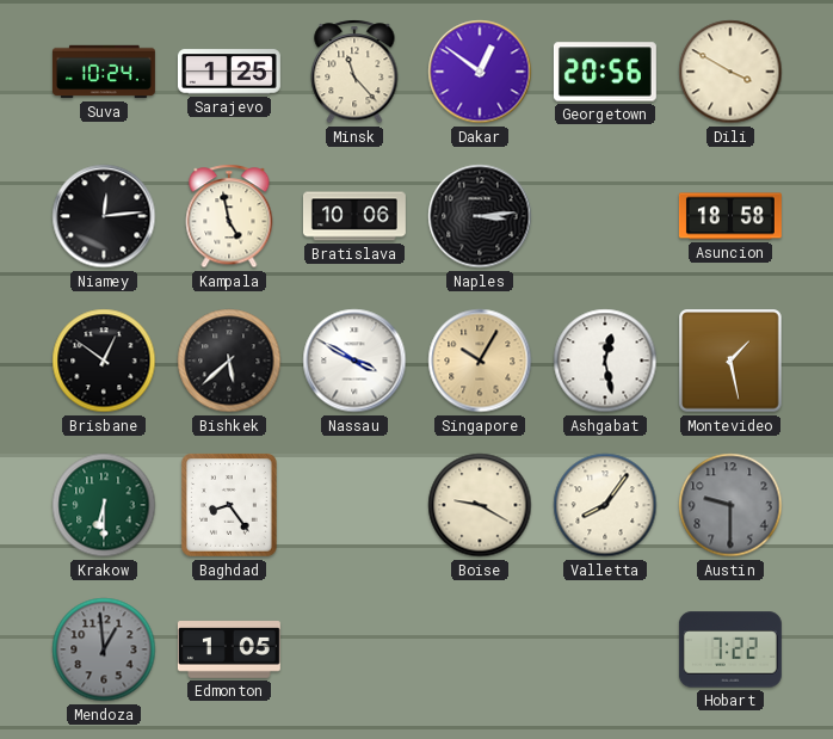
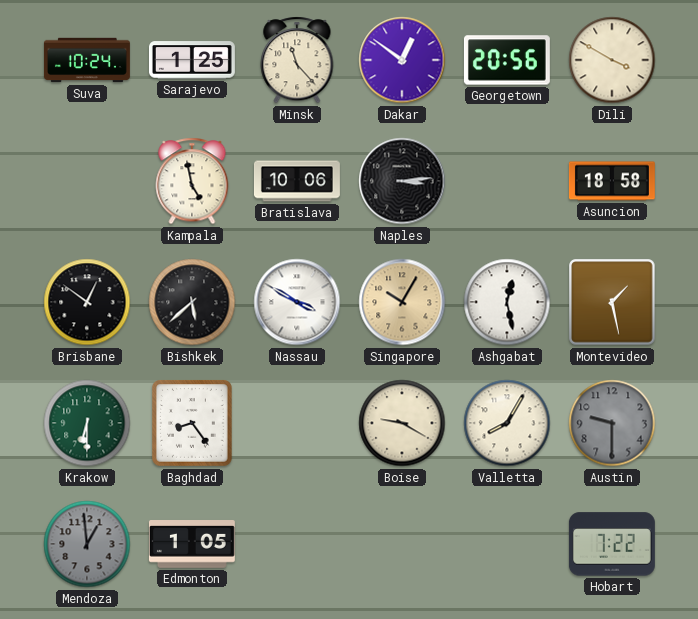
Niamey: 12:14 -> none
Valletta: 8:06 -> 8:05
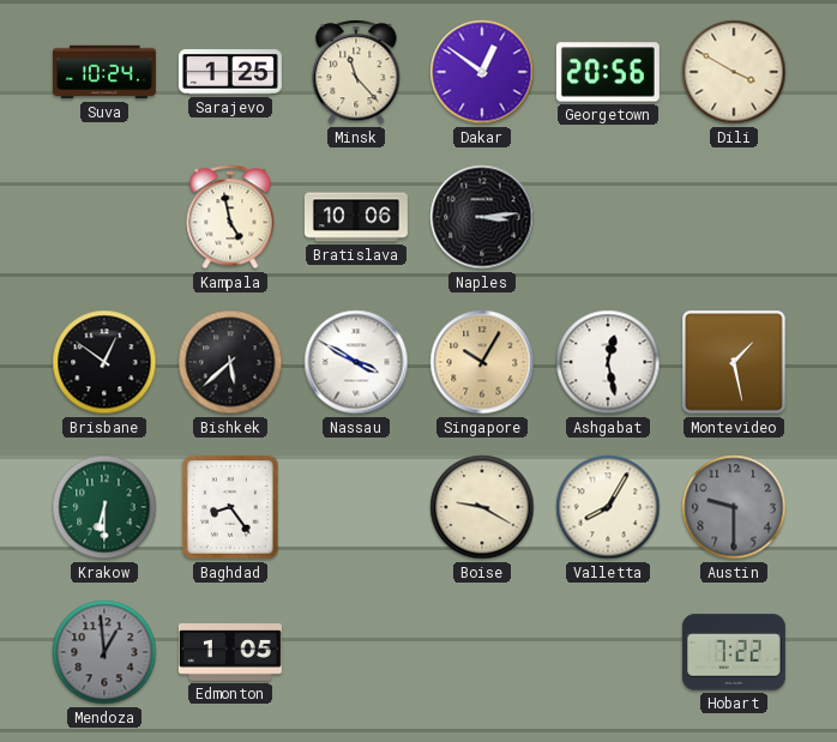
Asuncion: 18:58 -> none
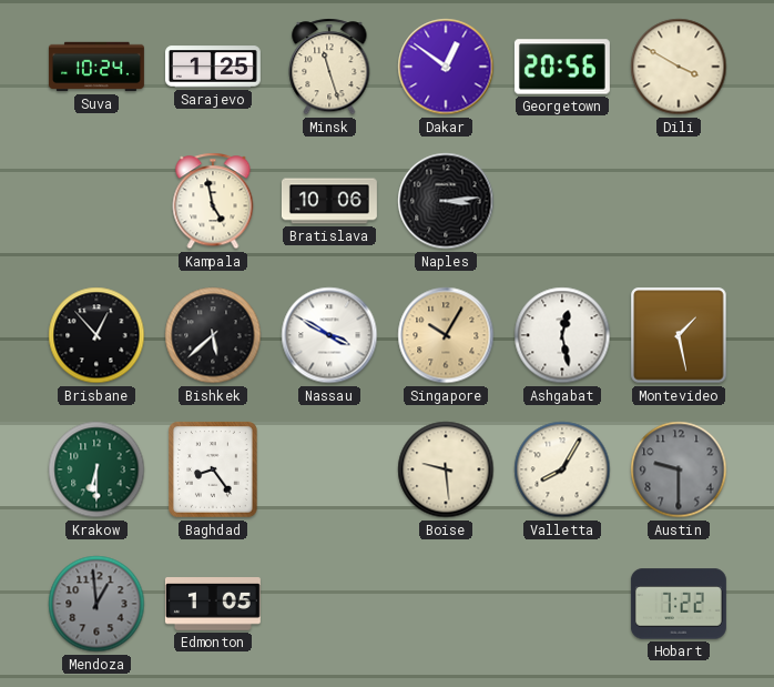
Minsk: 11:23 -> 11:27
Brisbane: 12:51 -> 12:53
Boise: 9:20 -> 9:29
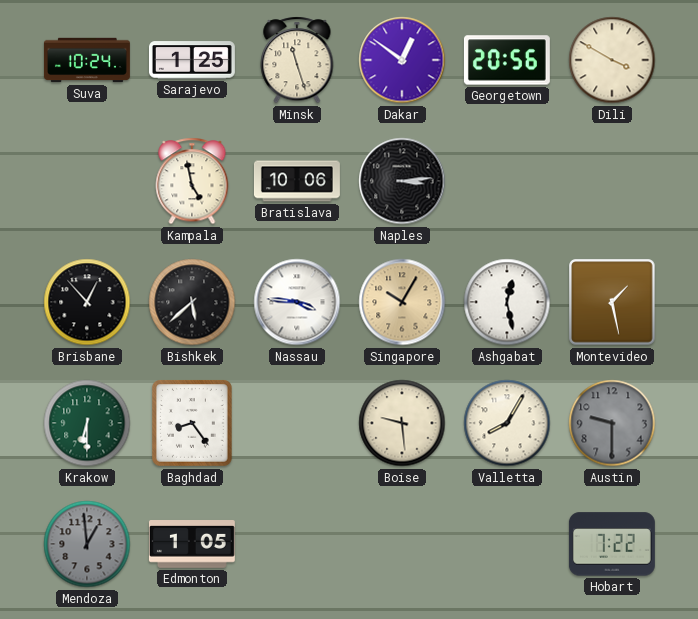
Nassau: 3:50 -> 3:46
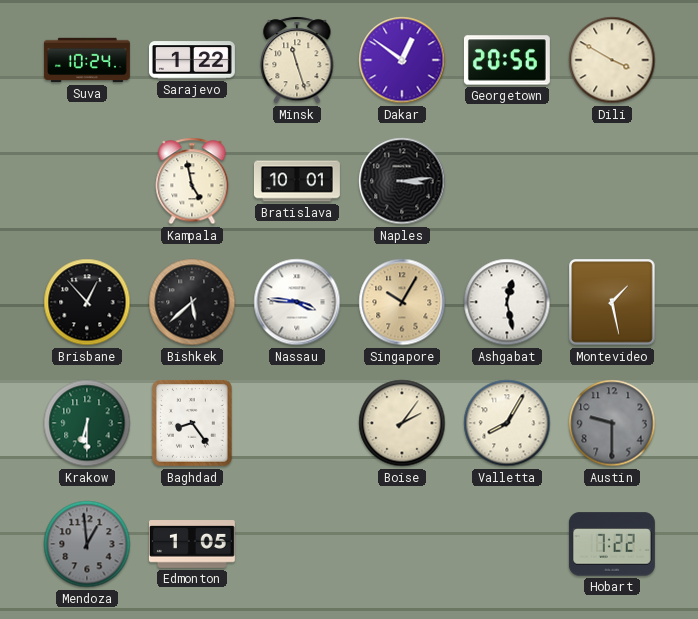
Sarajevo: 1:25 -> 1:22
Bratislava: 10:06 -> 10:01
Boise: 9:29 -> 2:06
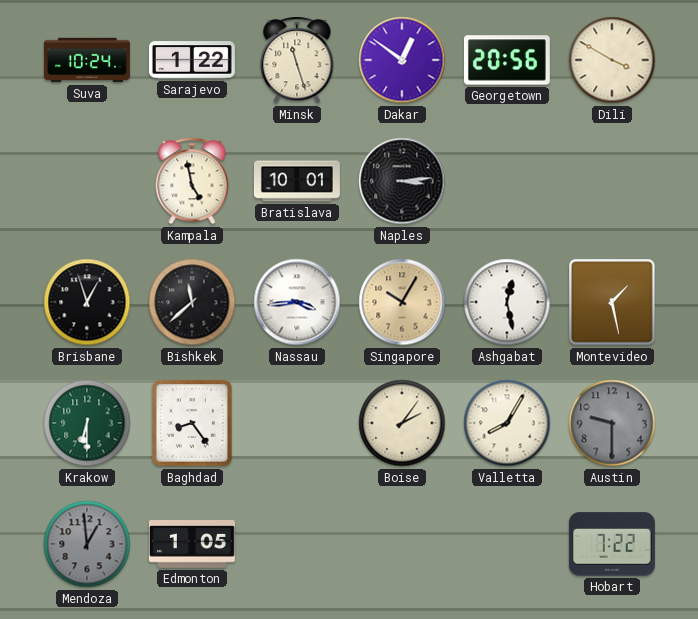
Brisbane: 12:53 -> 12:57
Bishkek: 5:38 -> 11:38
Nassau: 3:46 -> 3:44
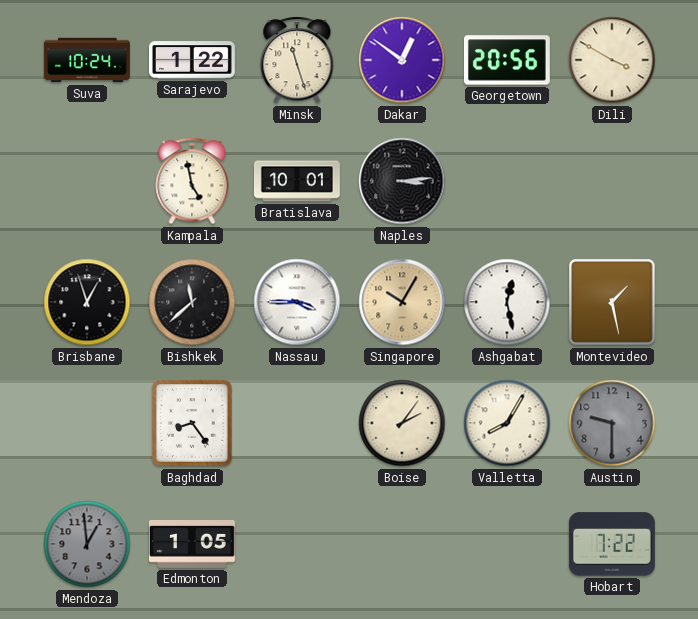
Nassau: 3:44 -> 3:45
Krakow: 6:30 -> none
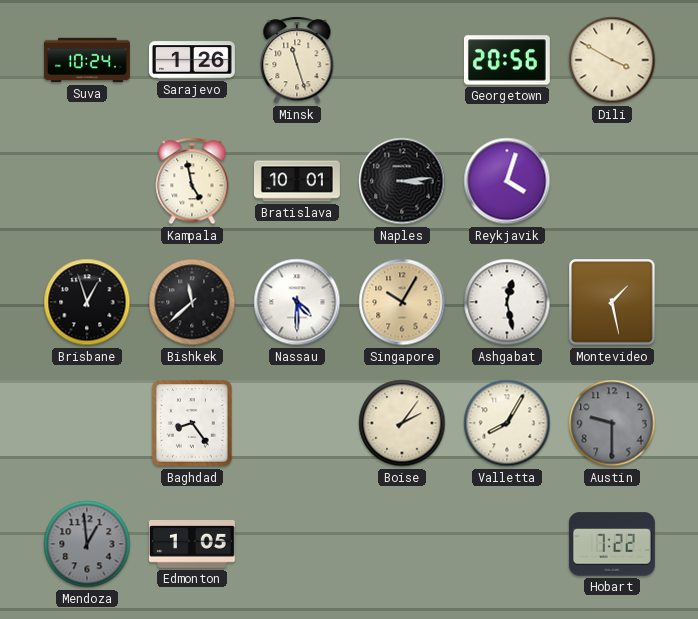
Sarajevo: 1:22 -> 1:26
Dakar: 12:51 -> none
Reykjavik: none -> 4:03
Nassau: 3:45 -> 4:30
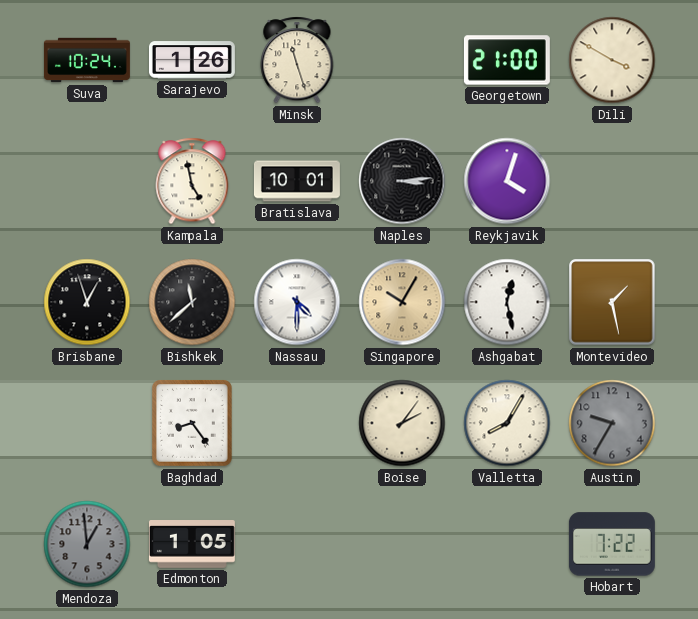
Georgetown: 20:56 -> 21:00
Austin: 9:30 -> 9:35
